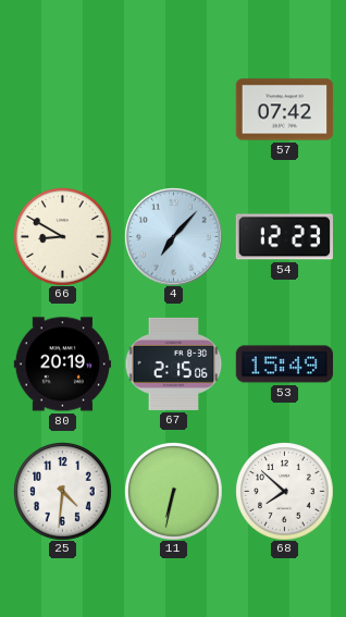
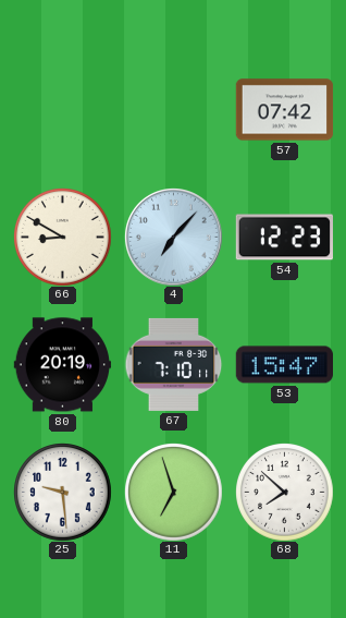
67: 2:15 -> 7:10
53: 15:49 -> 15:47
25: 4:31 -> 9:29
11: 6:32 -> 6:57
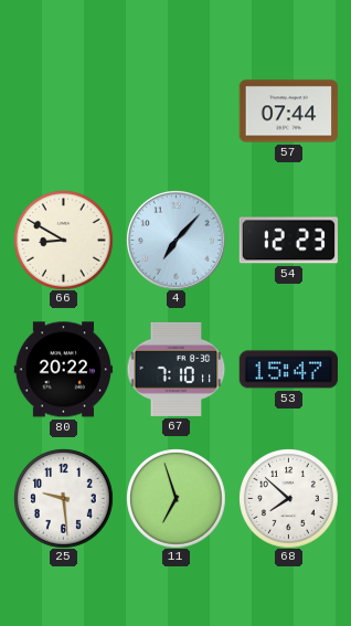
57: 07:42 -> 07:44
80: 20:19 -> 20:22
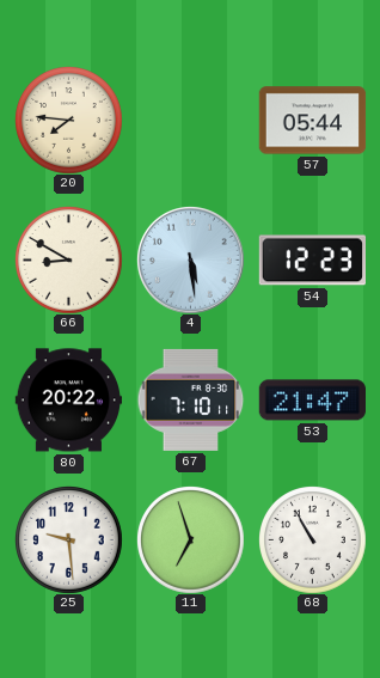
20: none -> 7:46
57: 07:44 -> 05:44
4: 7:07 -> 5:29
53: 15:47 -> 21:47
68: 7:52 -> 10:55
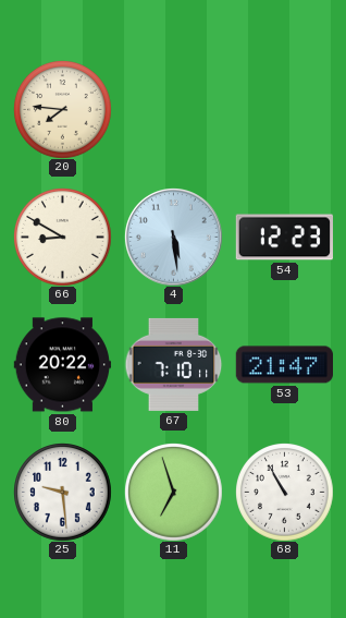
57: 05:44 -> none
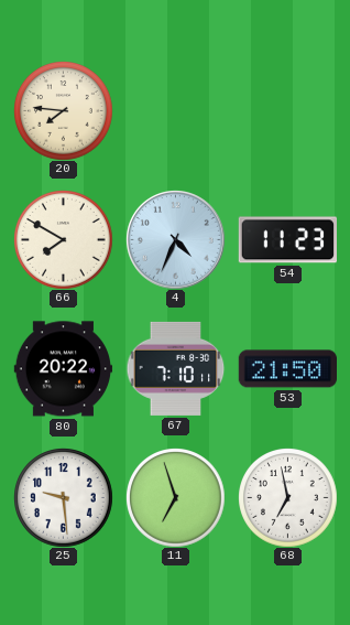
66: 8:50 -> 7:50
4: 5:29 -> 4:34
54: 12:23 -> 11:23
53: 21:47 -> 21:50
68: 10:55 -> 6:58
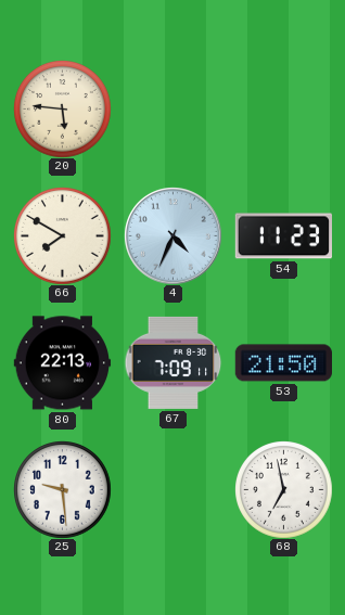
20: 7:46 -> 5:46
80: 20:22 -> 22:13
67: 7:10 -> 7:09
11: 6:57 -> none
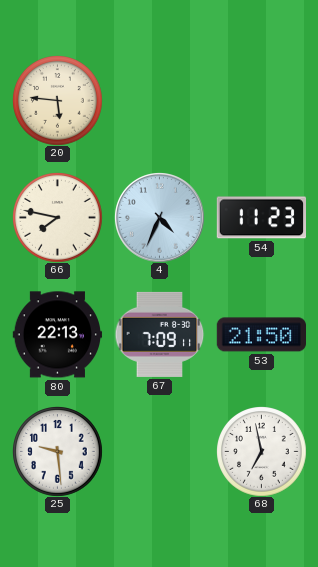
66: 7:50 -> 7:47
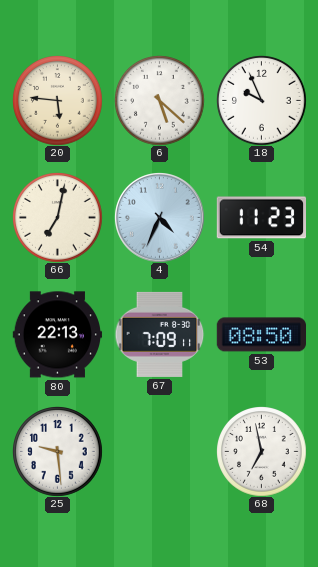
6: none -> 5:22
18: none -> 9:56
66: 7:47 -> 7:02
53: 21:50 -> 08:50
